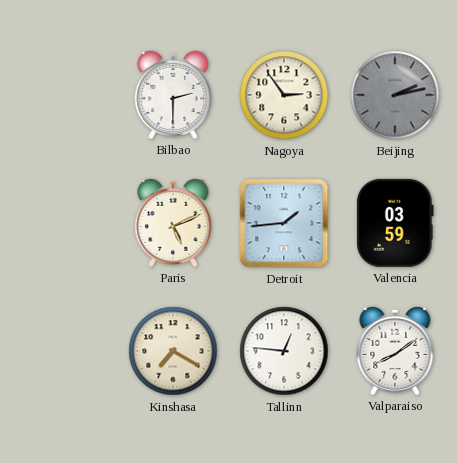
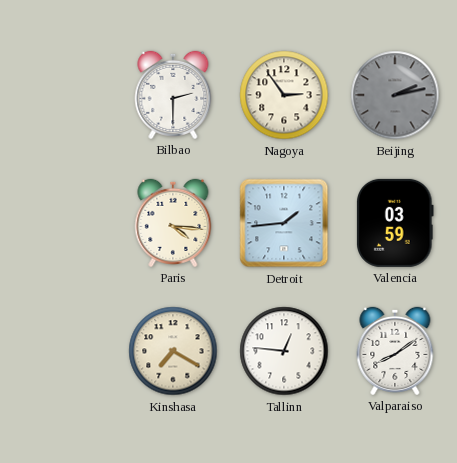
Paris: 5:11 -> 4:16
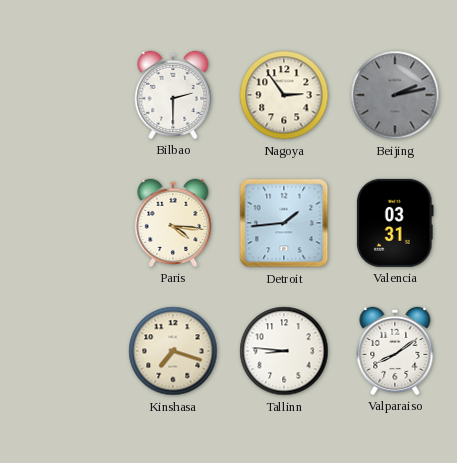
Valencia: 03:59 -> 03:31
Kinshasa: 7:20 -> 7:18
Tallinn: 12:46 -> 8:46
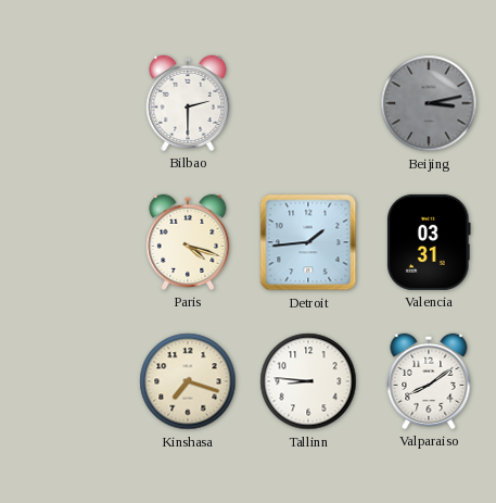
Nagoya: 2:54 -> none
Beijing: 2:13 -> 3:13
Paris: 4:16 -> 4:18
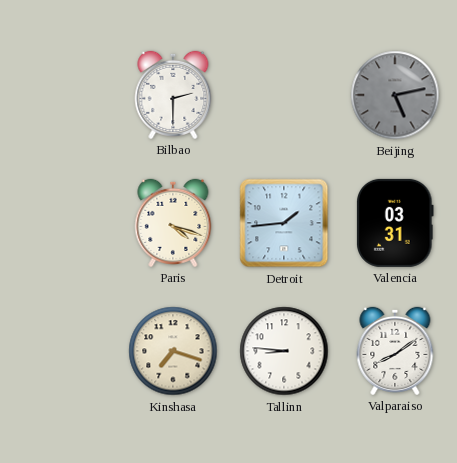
Beijing: 3:13 -> 5:13
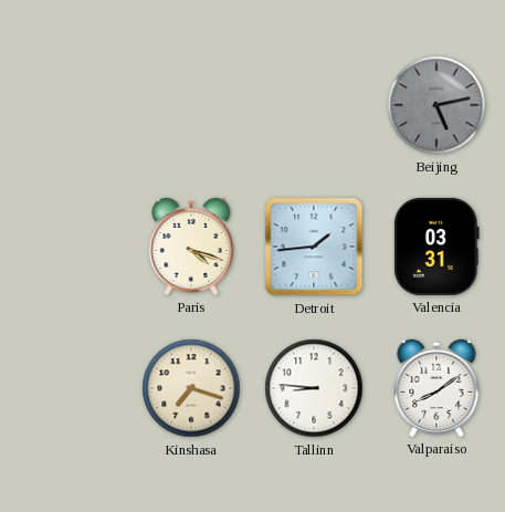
Bilbao: 2:30 -> none
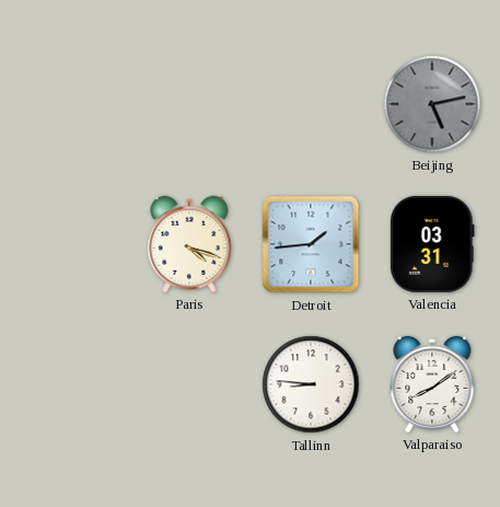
Kinshasa: 7:18 -> none
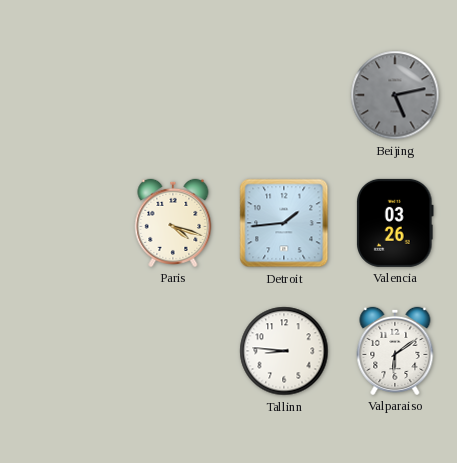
Valencia: 03:31 -> 03:26
Valparaiso: 8:09 -> 6:09
